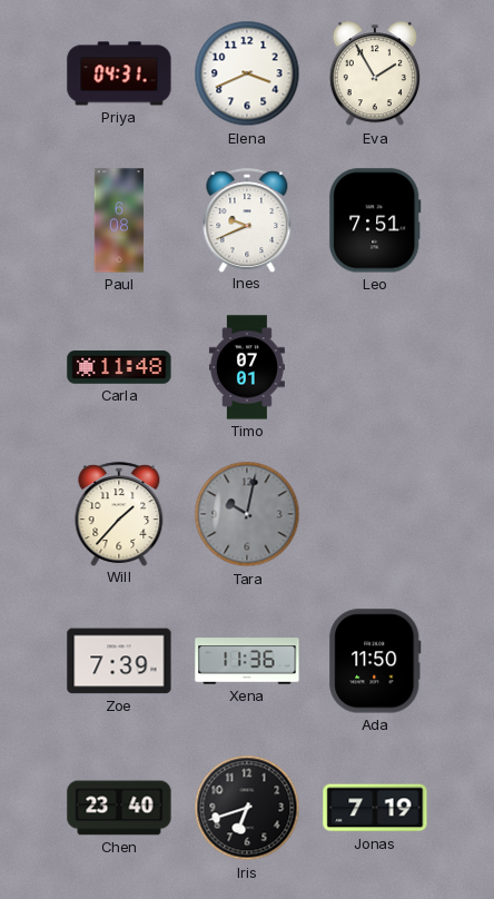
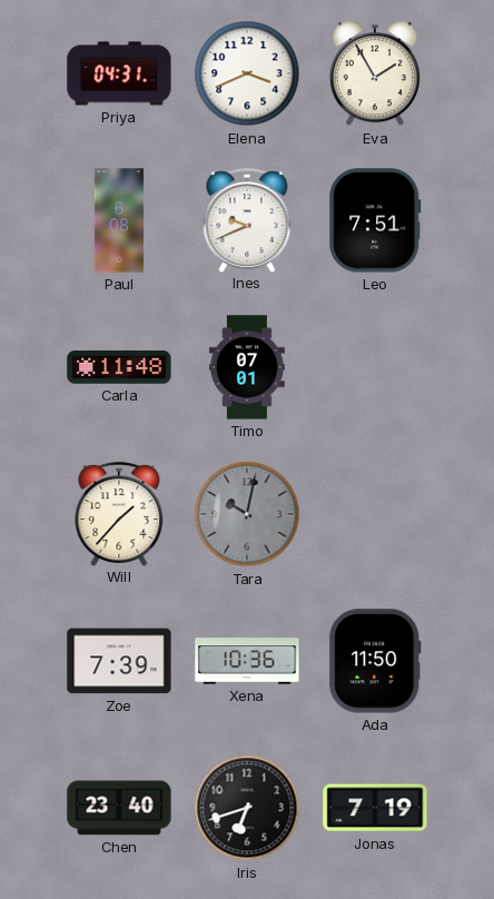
Xena: 11:36 -> 10:36
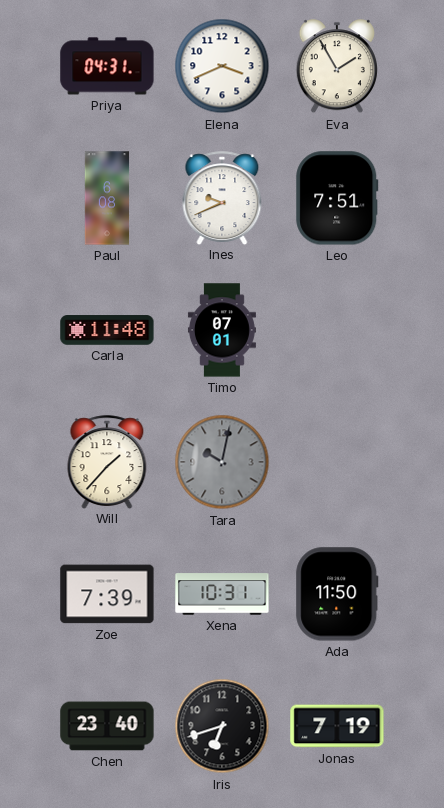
Xena: 10:36 -> 10:31
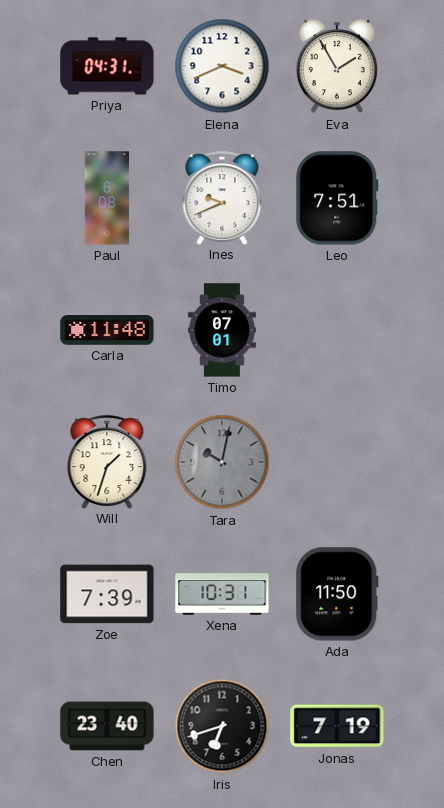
Will: 1:37 -> 1:33
